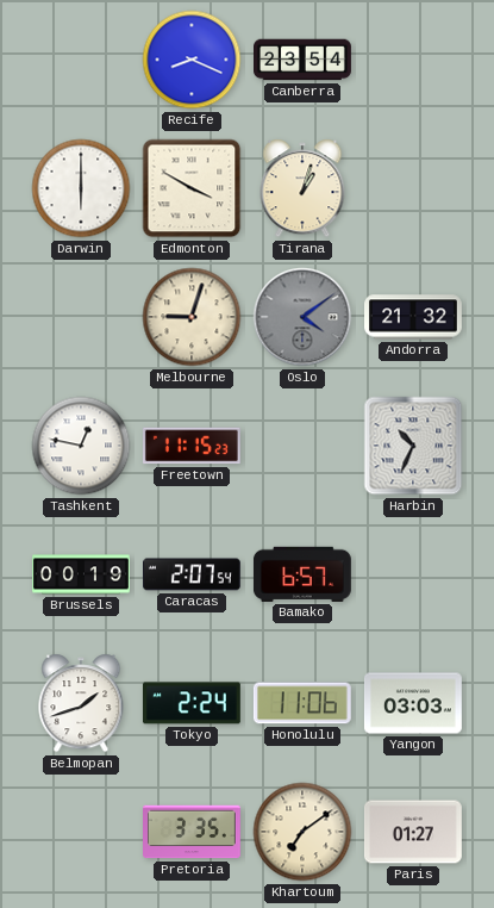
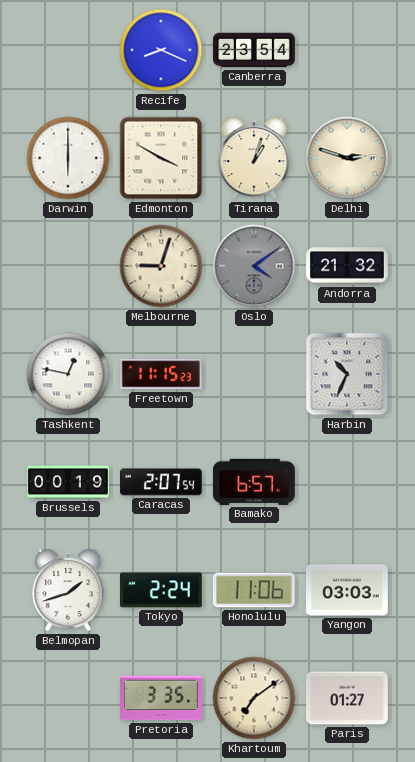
Delhi: none -> 2:48
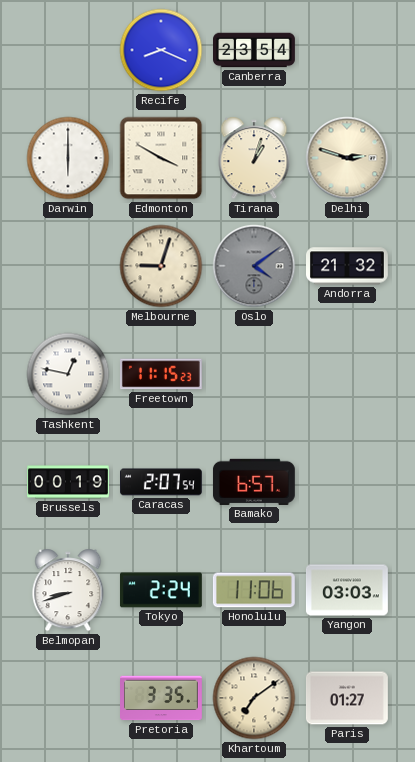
Harbin: 10:34 -> none
Belmopan: 1:42 -> 8:42
